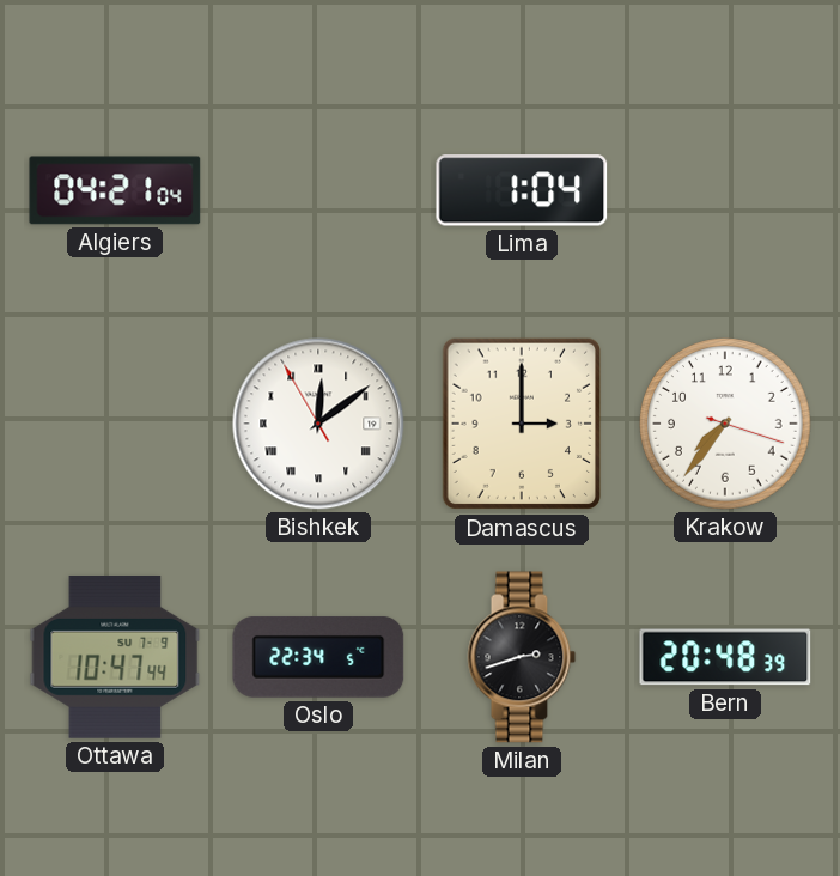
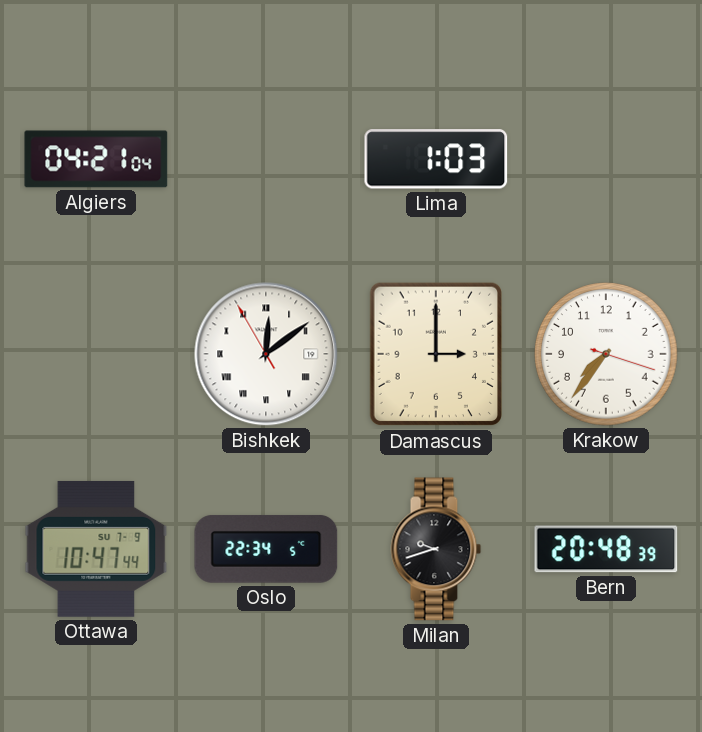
Lima: 1:04 -> 1:03
Milan: 2:42 -> 9:42
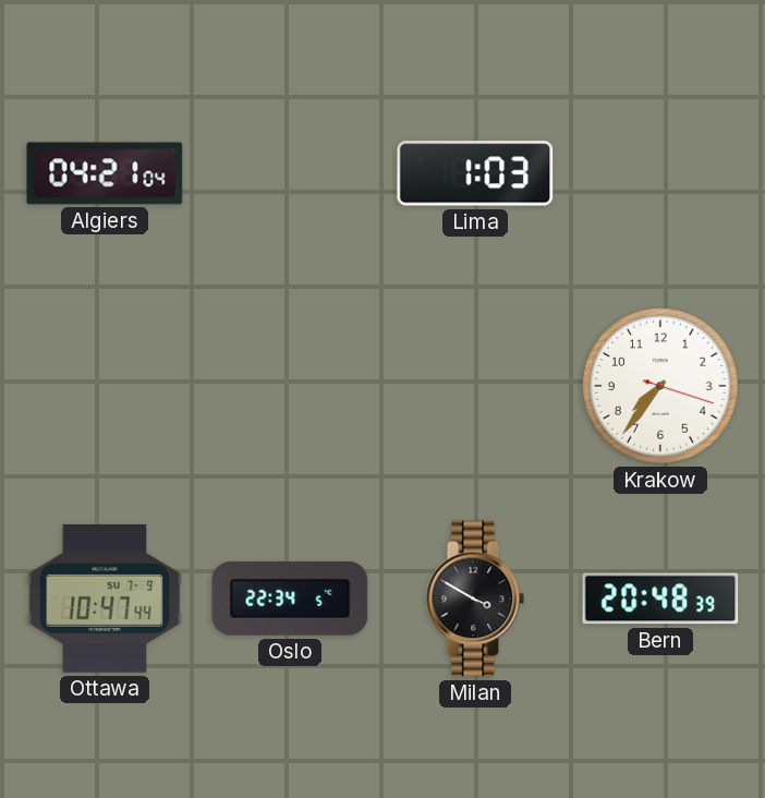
Bishkek: 12:08 -> none
Damascus: 3:00 -> none
Milan: 9:42 -> 3:50
